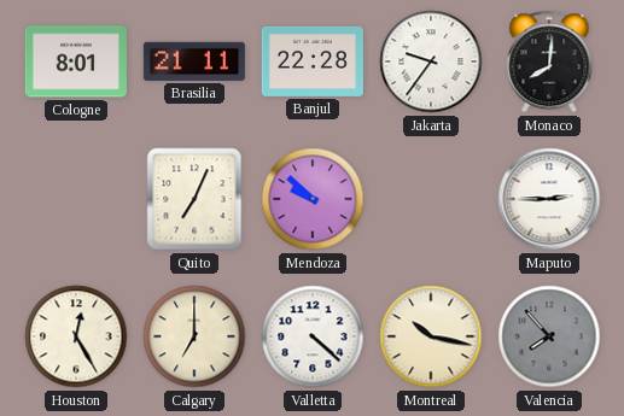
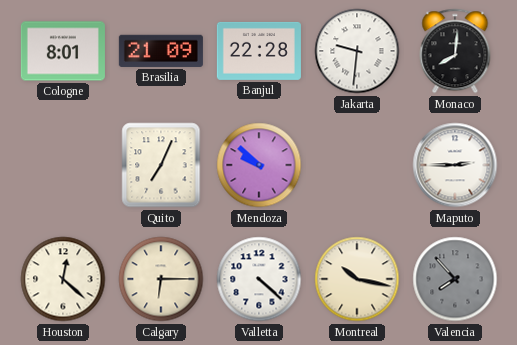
Brasilia: 21:11 -> 21:09
Jakarta: 9:36 -> 9:31
Houston: 12:25 -> 12:22
Calgary: 7:00 -> 6:15
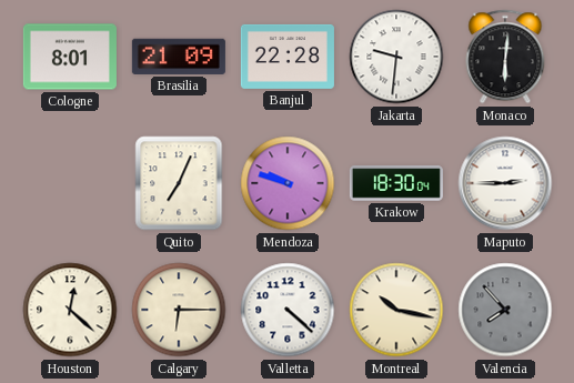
Monaco: 8:01 -> 6:01
Mendoza: 9:52 -> 9:48
Krakow: none -> 18:30
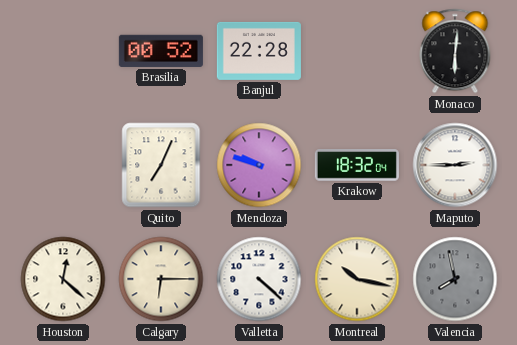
Cologne: 8:01 -> none
Brasilia: 21:09 -> 00:52
Jakarta: 9:31 -> none
Krakow: 18:30 -> 18:32
Valencia: 7:53 -> 7:58
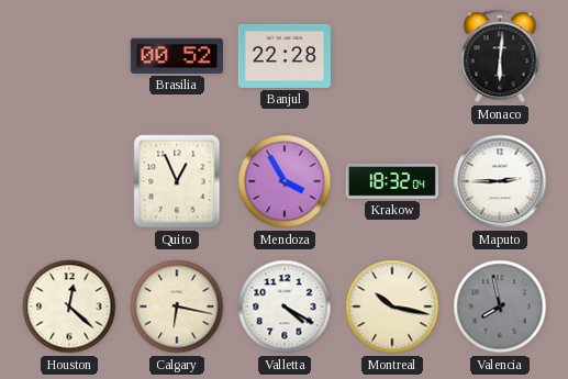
Quito: 7:04 -> 12:56
Mendoza: 9:48 -> 3:55
Calgary: 6:15 -> 6:17
Valletta: 4:22 -> 4:20
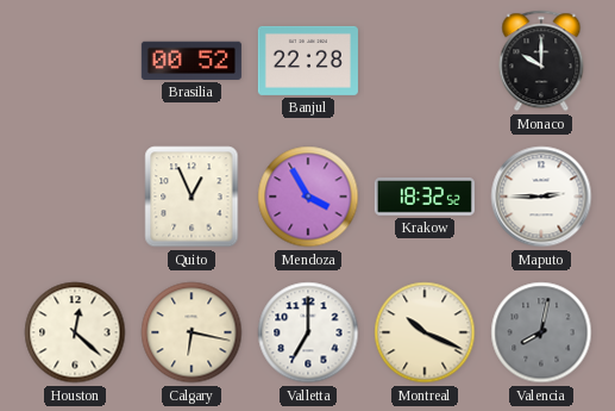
Monaco: 6:01 -> 10:00
Krakow: 18:32:04 -> 18:32:52
Valletta: 4:20 -> 7:00
Montreal: 10:17 -> 10:19
Valencia: 7:58 -> 8:02
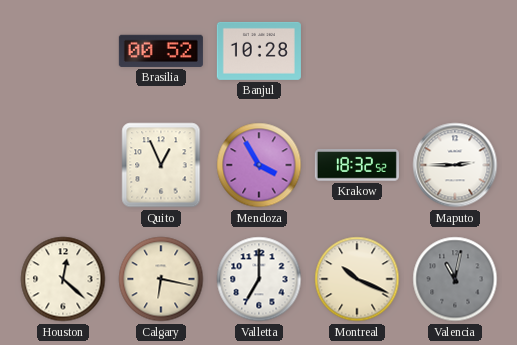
Banjul: 22:28 -> 10:28
Monaco: 10:00 -> none
Valencia: 8:02 -> 11:02
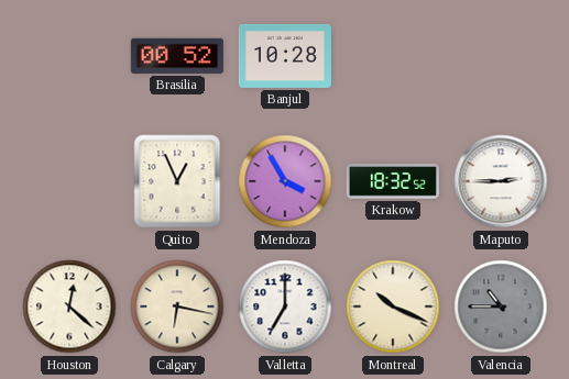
Valencia: 11:02 -> 10:45
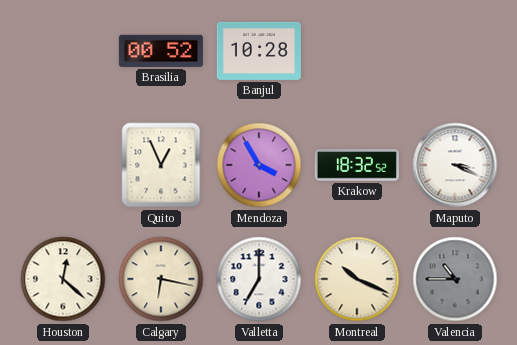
Maputo: 2:45 -> 3:19
